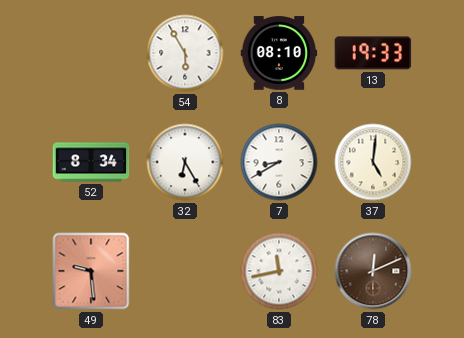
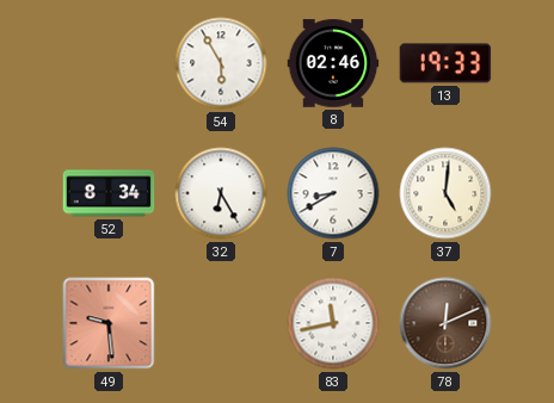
8: 08:10 -> 02:46
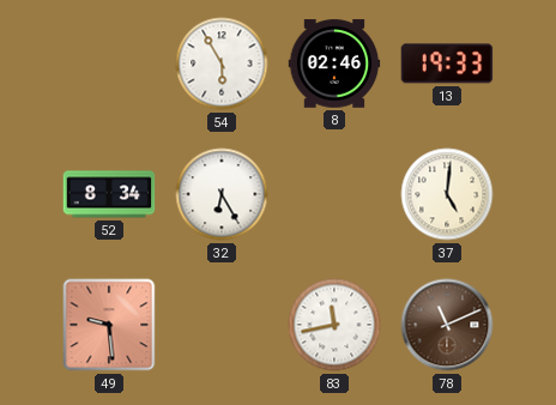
7: 8:40 -> none
78: 12:11 -> 11:11
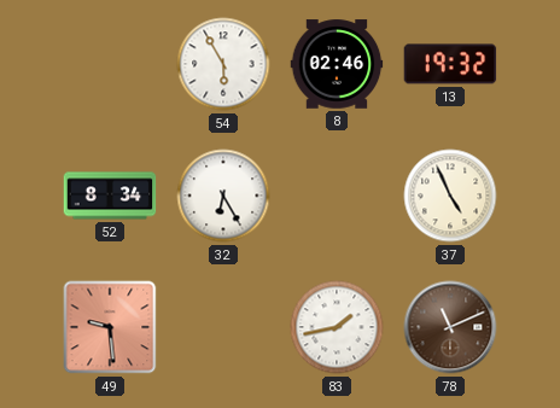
13: 19:33 -> 19:32
37: 5:01 -> 4:56
83: 11:43 -> 1:43
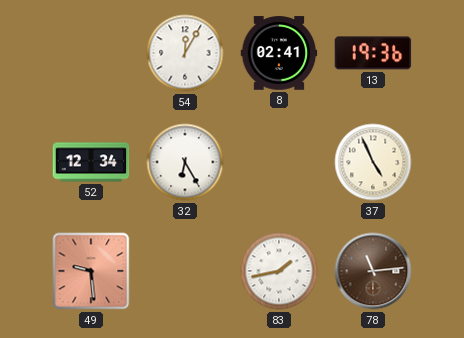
54: 5:55 -> 12:05
8: 02:46 -> 02:41
13: 19:32 -> 19:36
52: 8:34 -> 12:34
78: 11:11 -> 11:14
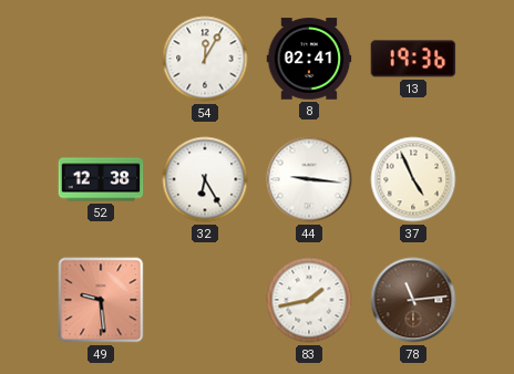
52: 12:34 -> 12:38
44: none -> 9:16
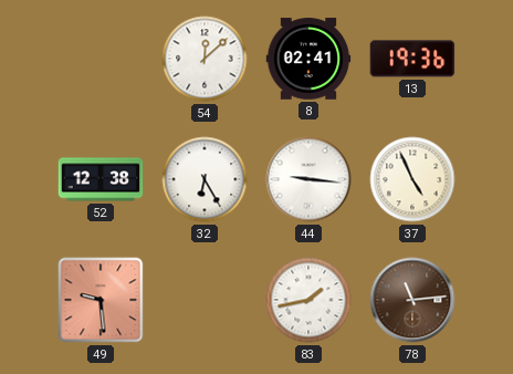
54: 12:05 -> 12:08
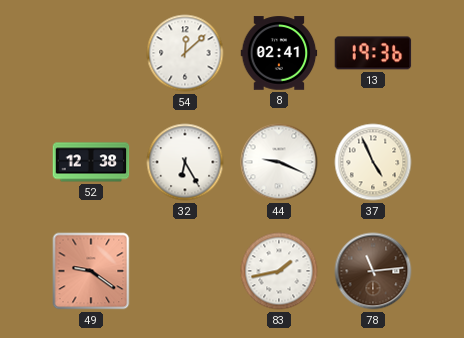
44: 9:16 -> 9:19
49: 9:29 -> 9:21
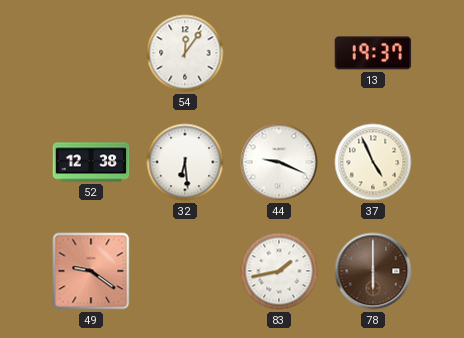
54: 12:08 -> 12:06
8: 02:41 -> none
13: 19:36 -> 19:37
32: 6:25 -> 6:29
78: 11:14 -> 6:00
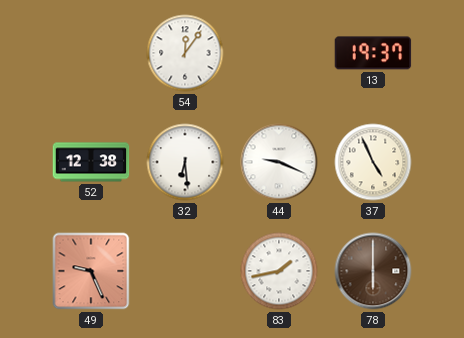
49: 9:21 -> 9:26
